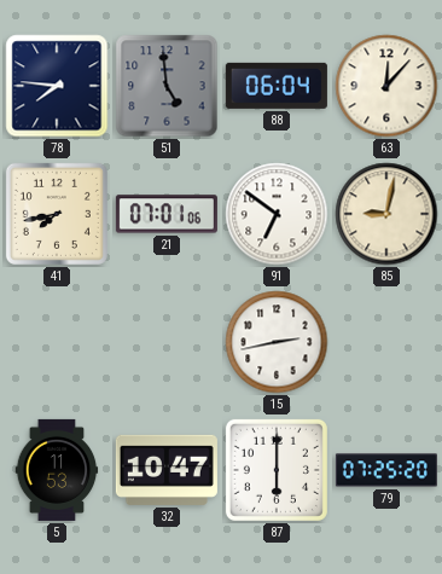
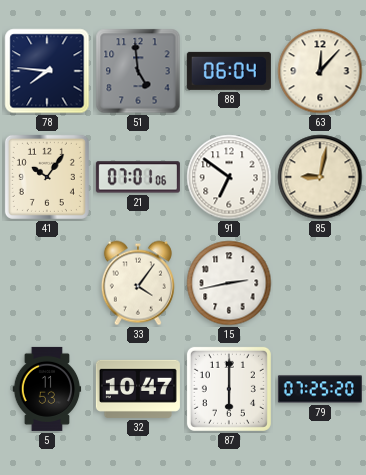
41: 7:43 -> 10:06
33: none -> 4:06
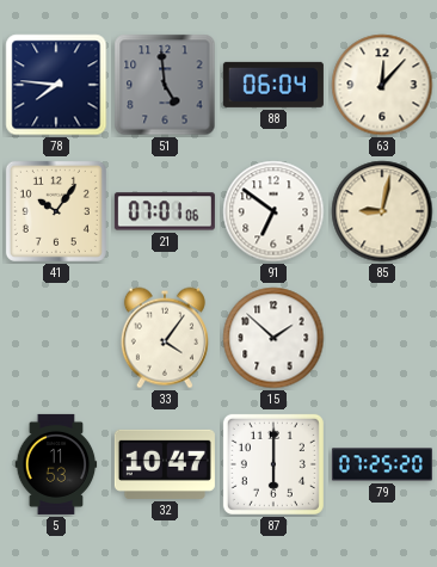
15: 2:43 -> 1:52
